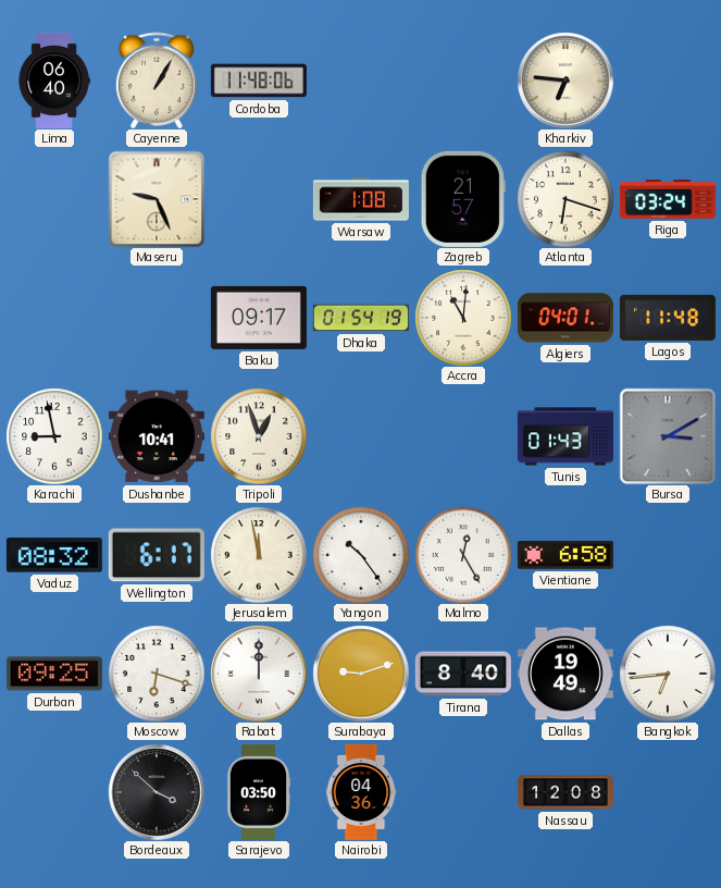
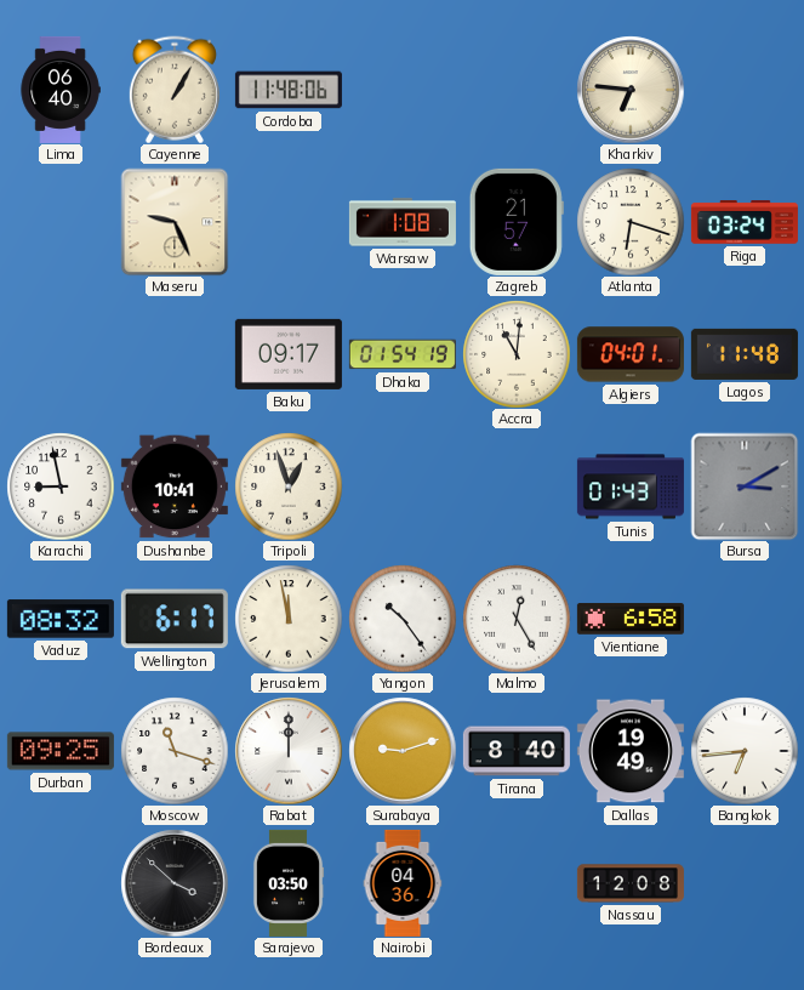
Moscow: 6:18 -> 11:18
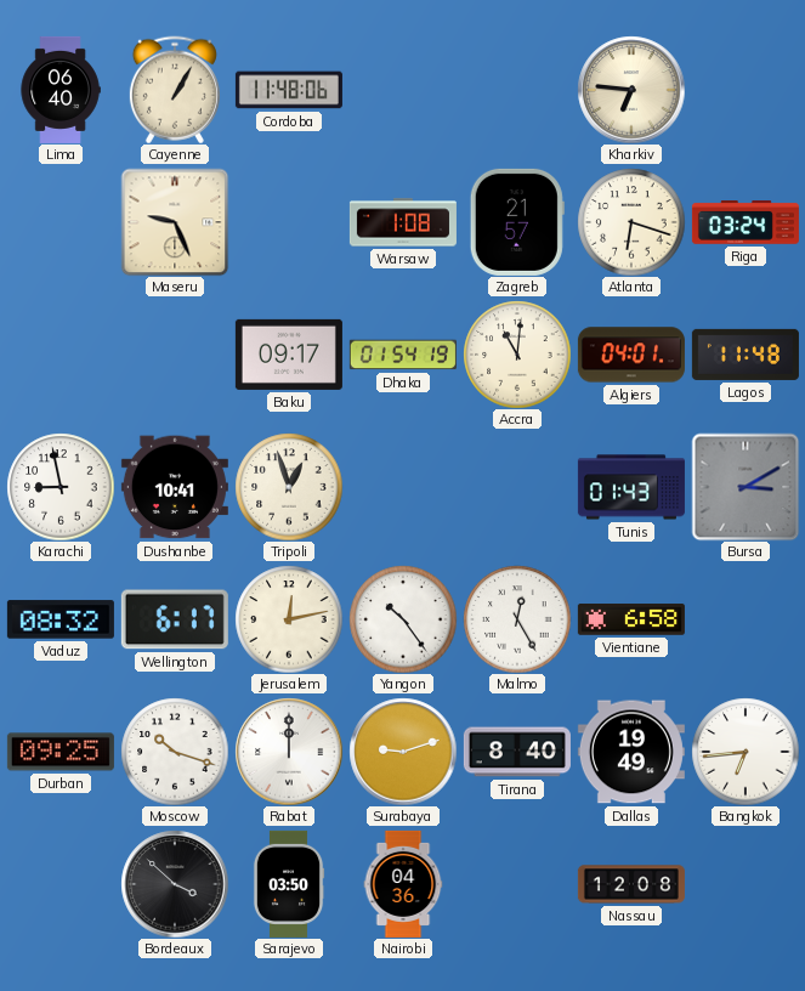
Jerusalem: 11:58 -> 12:13
Moscow: 11:18 -> 10:18
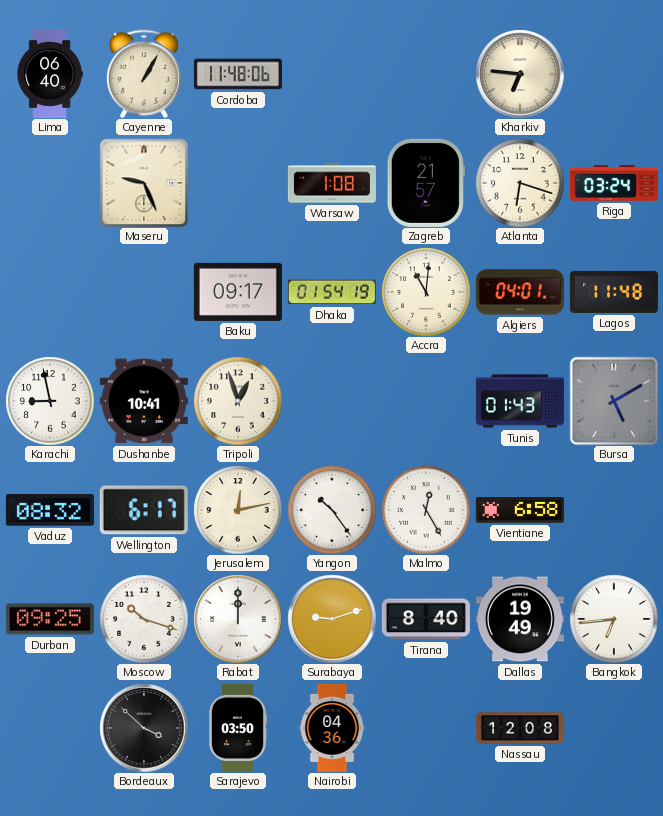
Bursa: 3:10 -> 5:10
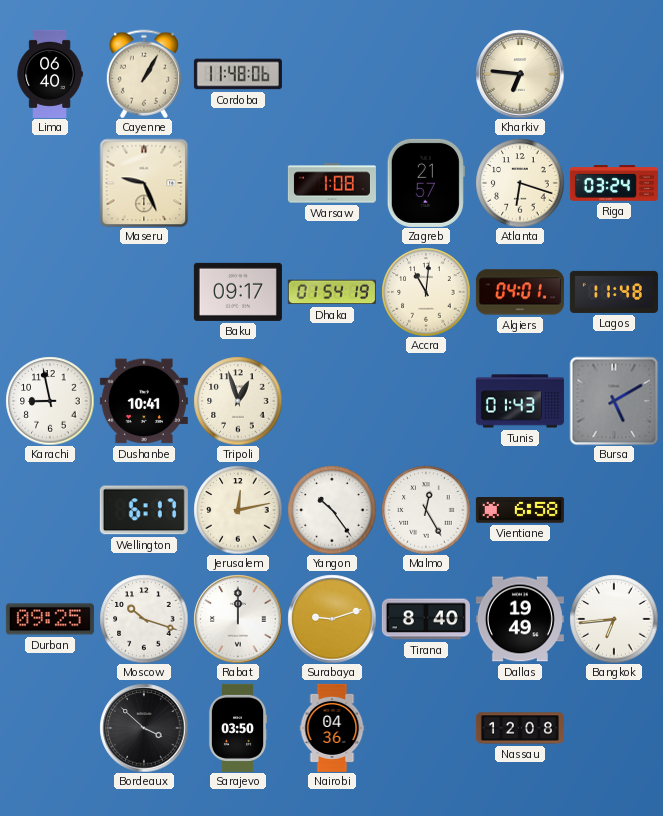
Vaduz: 08:32 -> none
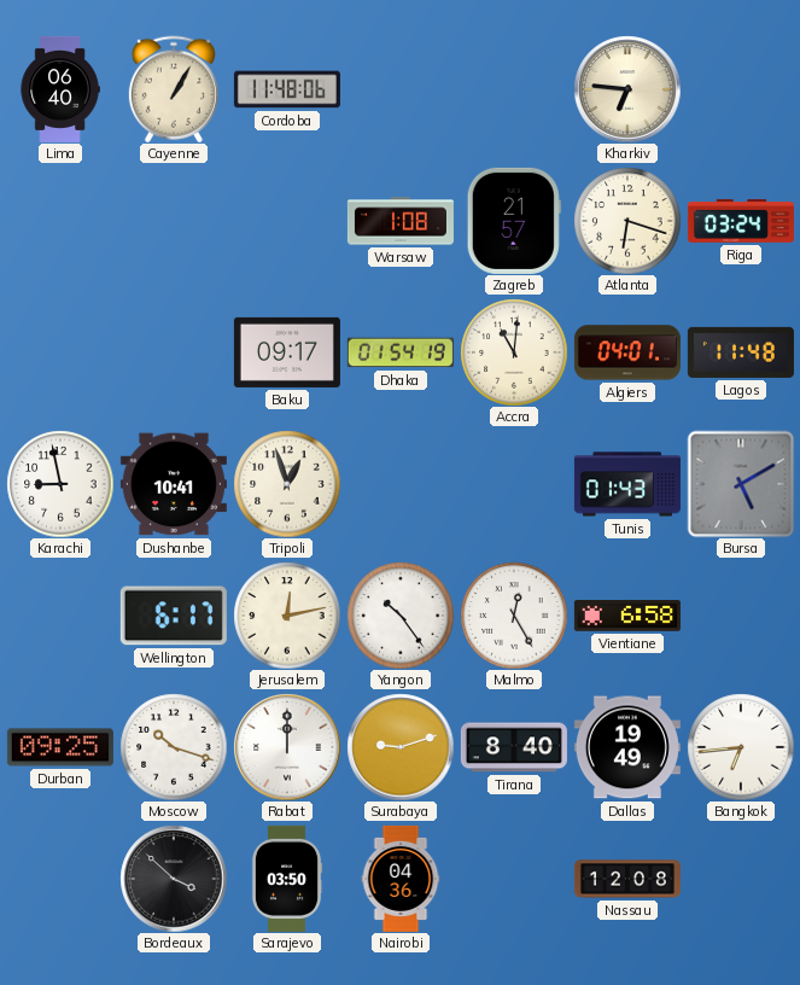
Maseru: 9:26 -> none
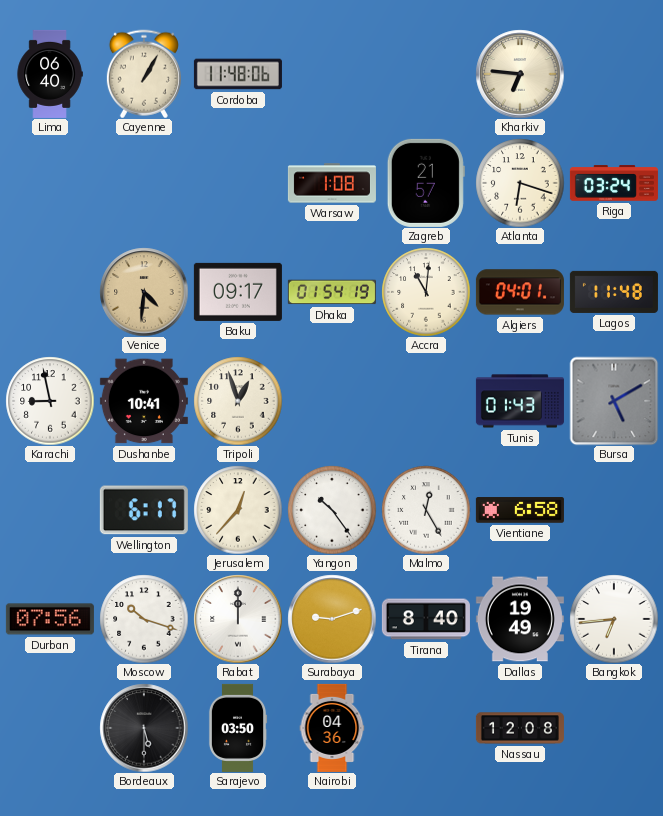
Venice: none -> 4:31
Jerusalem: 12:13 -> 12:37
Durban: 09:25 -> 07:56
Bordeaux: 3:52 -> 5:30
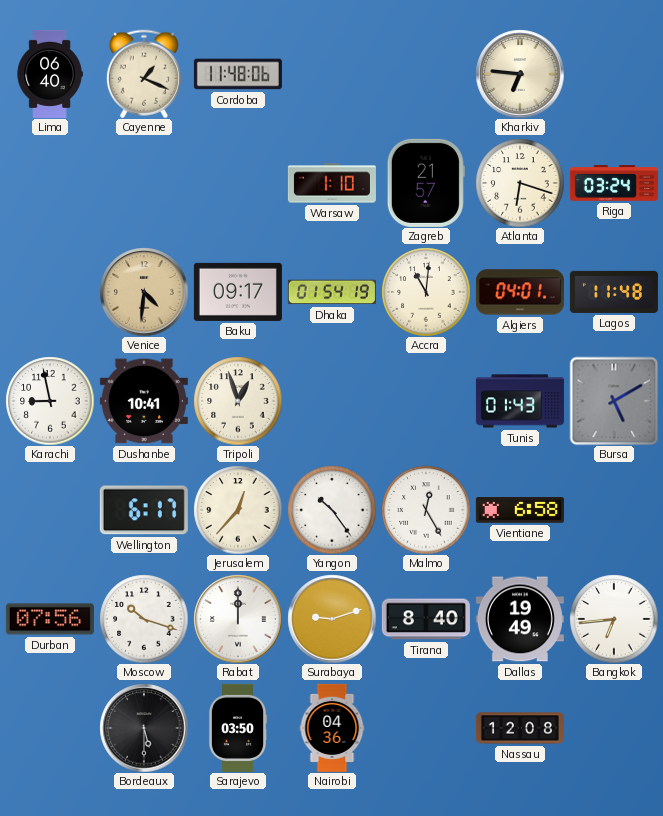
Cayenne: 1:05 -> 1:19
Warsaw: 1:08 -> 1:10
